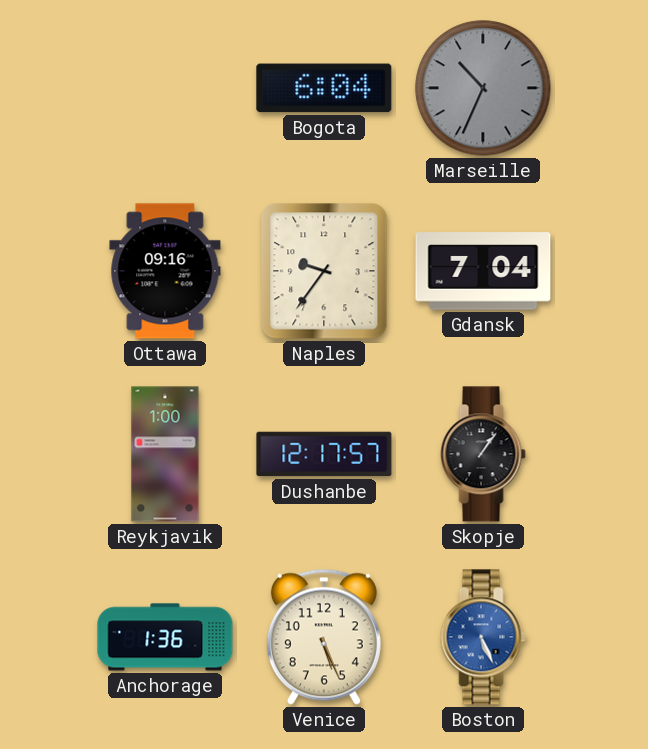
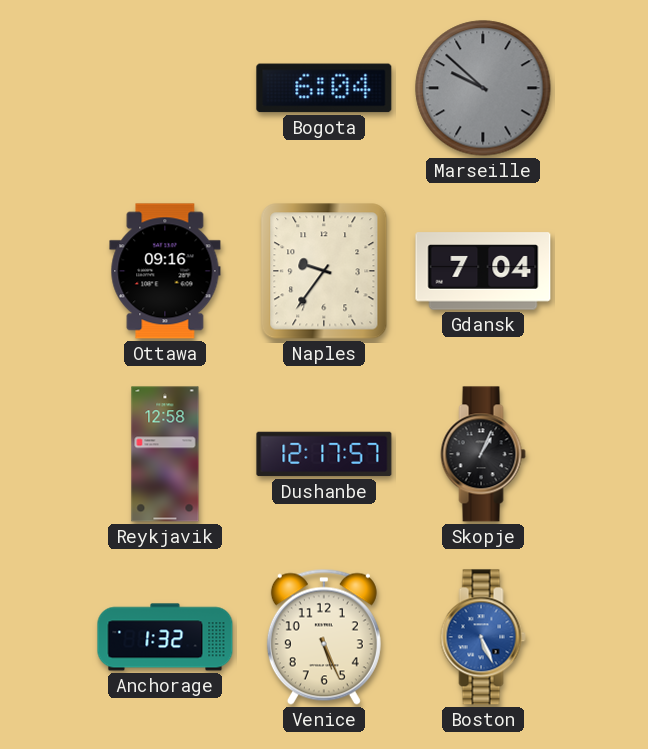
Marseille: 10:34 -> 9:52
Reykjavik: 1:00 -> 12:58
Skopje: 1:06 -> 1:04
Anchorage: 1:36 -> 1:32
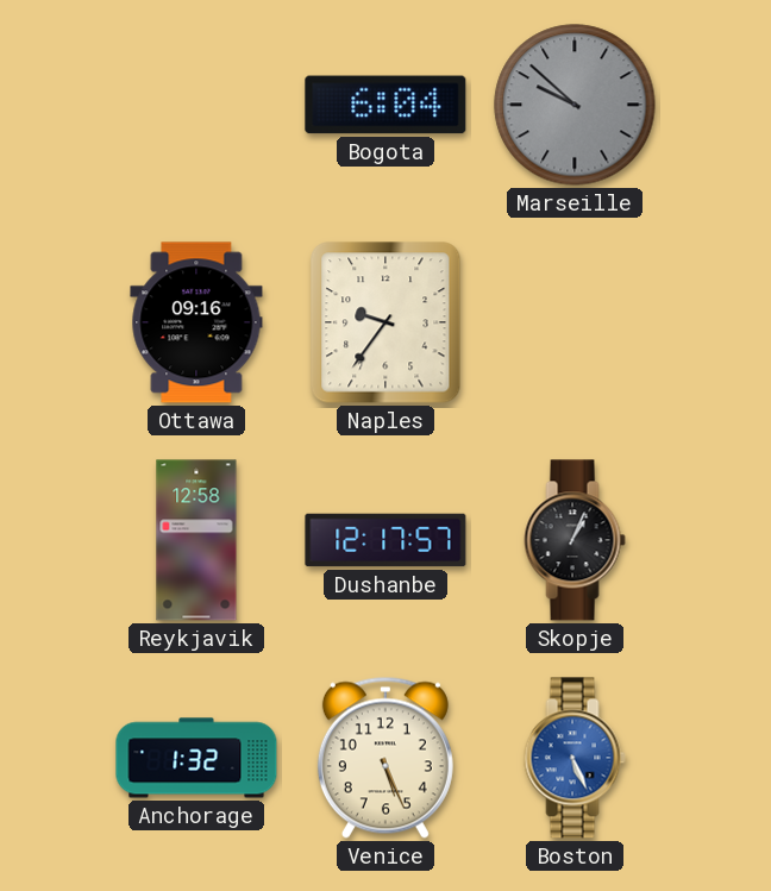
Gdansk: 7:04 -> none
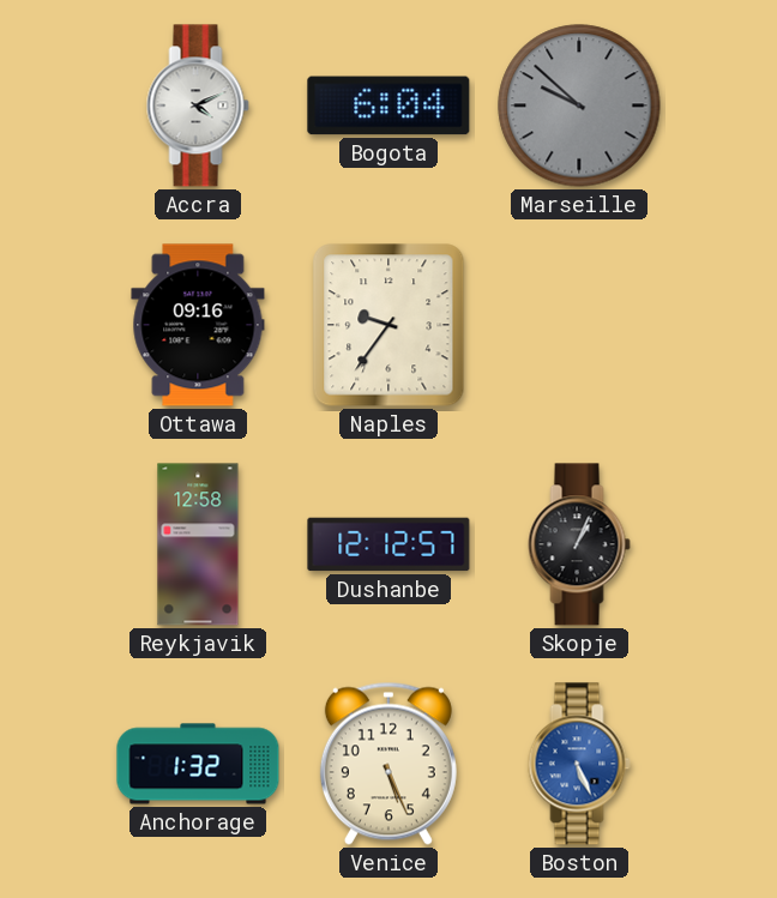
Accra: none -> 4:11
Dushanbe: 12:17 -> 12:12
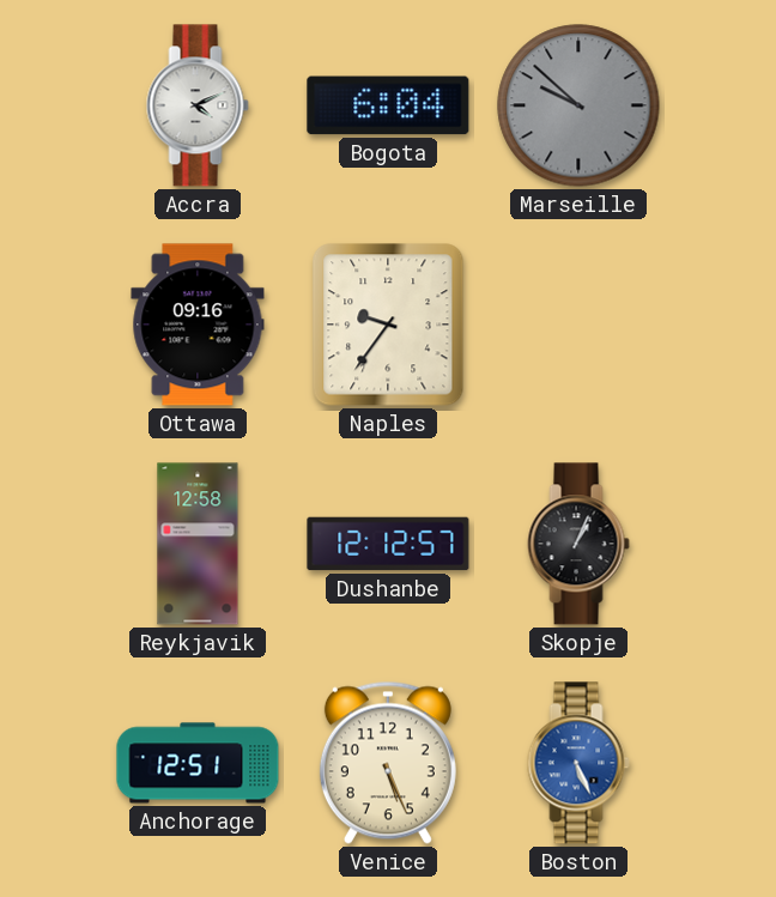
Anchorage: 1:32 -> 12:51
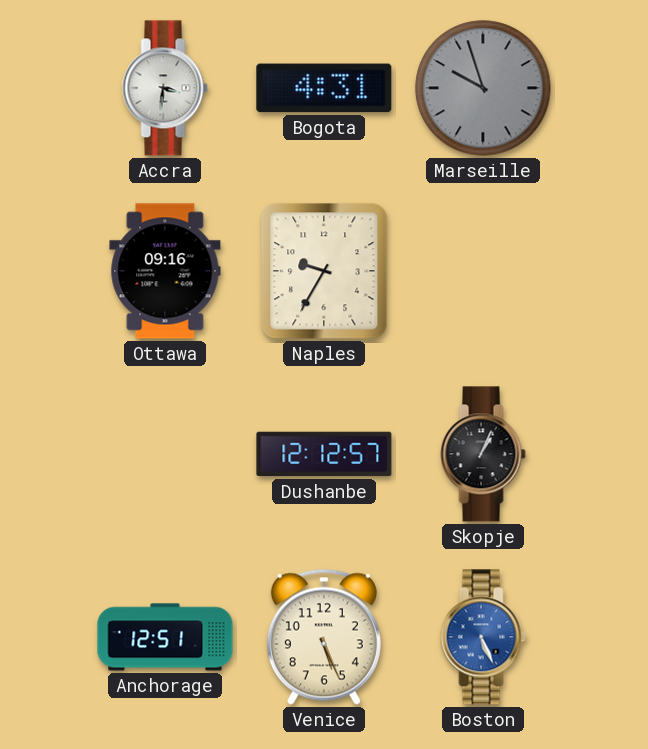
Accra: 4:11 -> 3:31
Bogota: 6:04 -> 4:31
Marseille: 9:52 -> 9:57
Naples: 9:36 -> 9:35
Reykjavik: 12:58 -> none
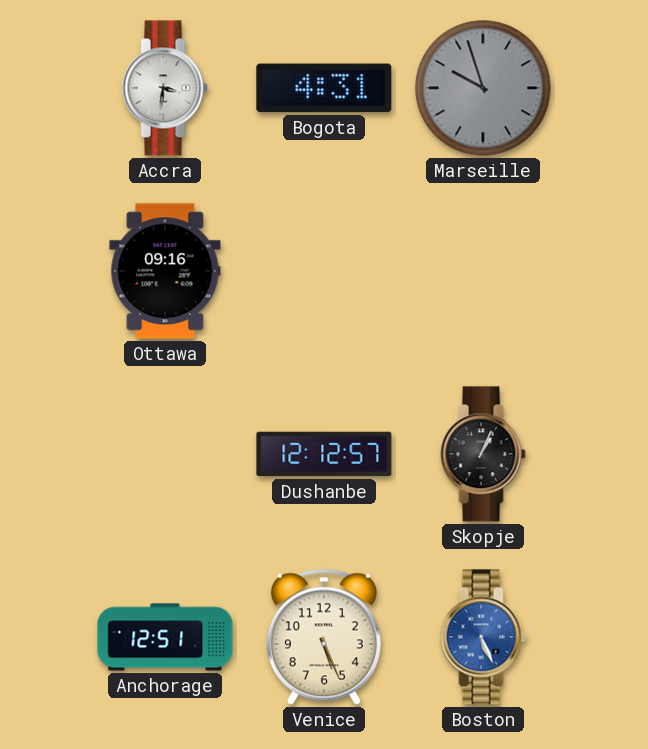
Naples: 9:35 -> none
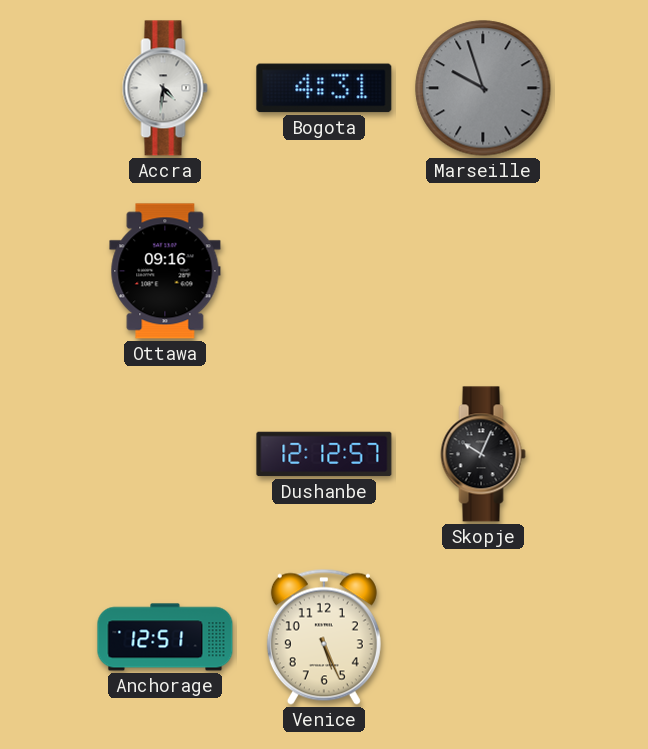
Accra: 3:31 -> 4:31
Skopje: 1:04 -> 10:04
Boston: 5:26 -> none
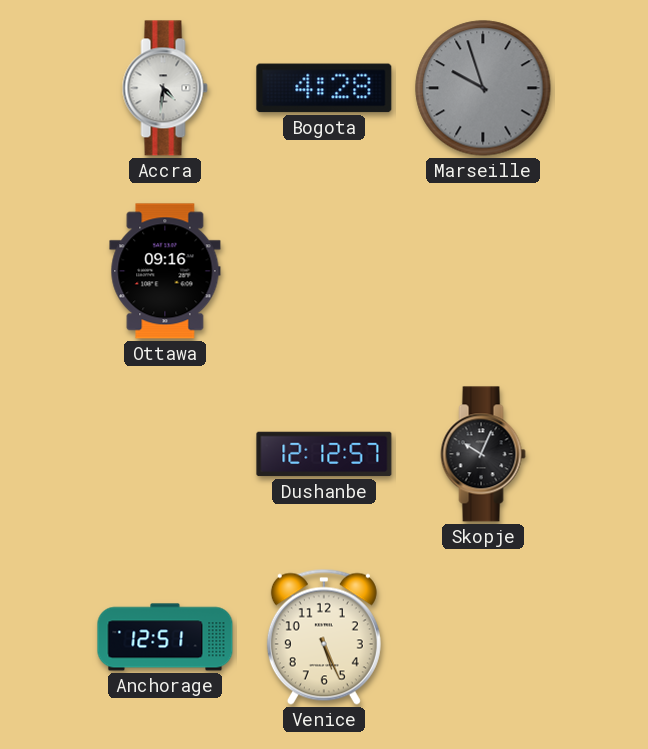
Bogota: 4:31 -> 4:28
